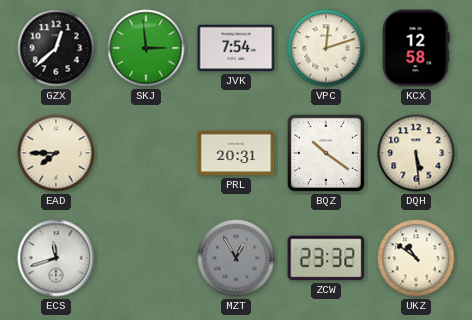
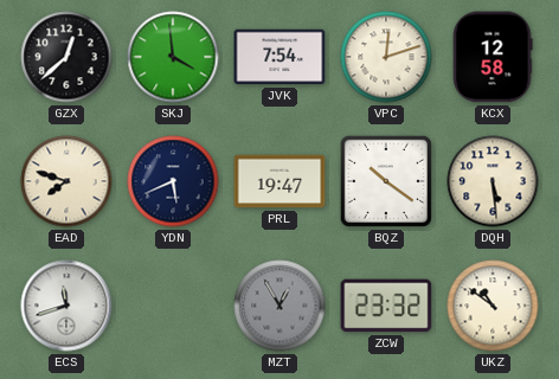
SKJ: 2:59 -> 3:59
EAD: 7:45 -> 7:48
YDN: none -> 5:41
PRL: 20:31 -> 19:47
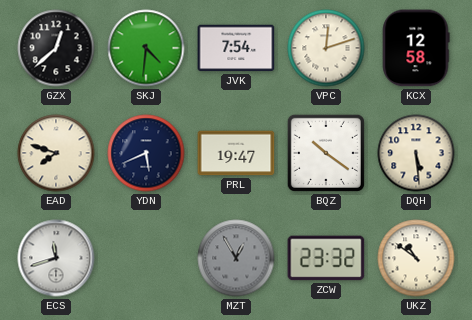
SKJ: 3:59 -> 4:31
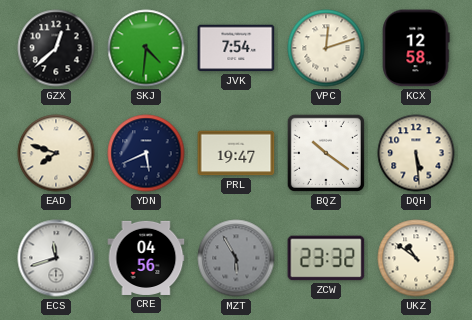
CRE: none -> 04:56
MZT: 12:55 -> 5:55
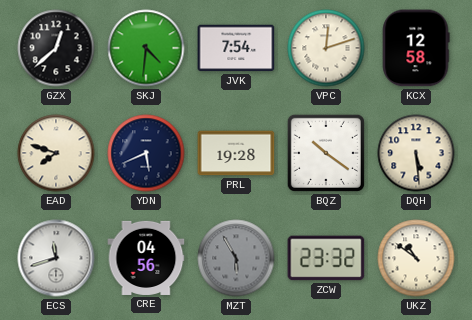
PRL: 19:47 -> 19:28
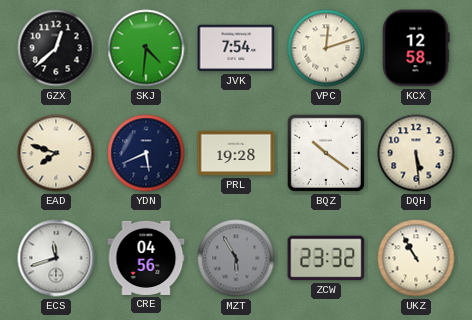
UKZ: 10:51 -> 10:55
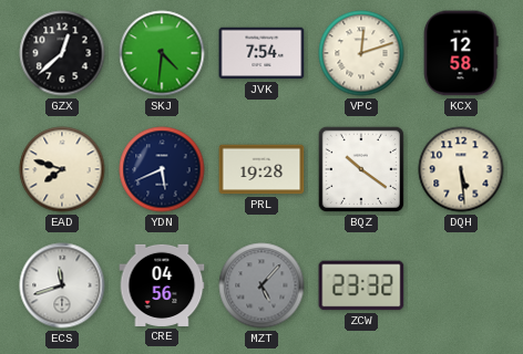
MZT: 5:55 -> 5:07
UKZ: 10:55 -> none
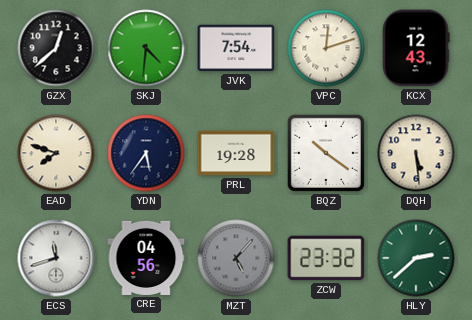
KCX: 12:58 -> 12:43
YDN: 5:41 -> 5:36
HLY: none -> 2:38
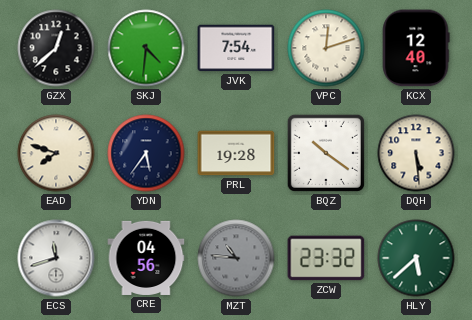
KCX: 12:43 -> 12:40
MZT: 5:07 -> 10:46
HLY: 2:38 -> 5:38
